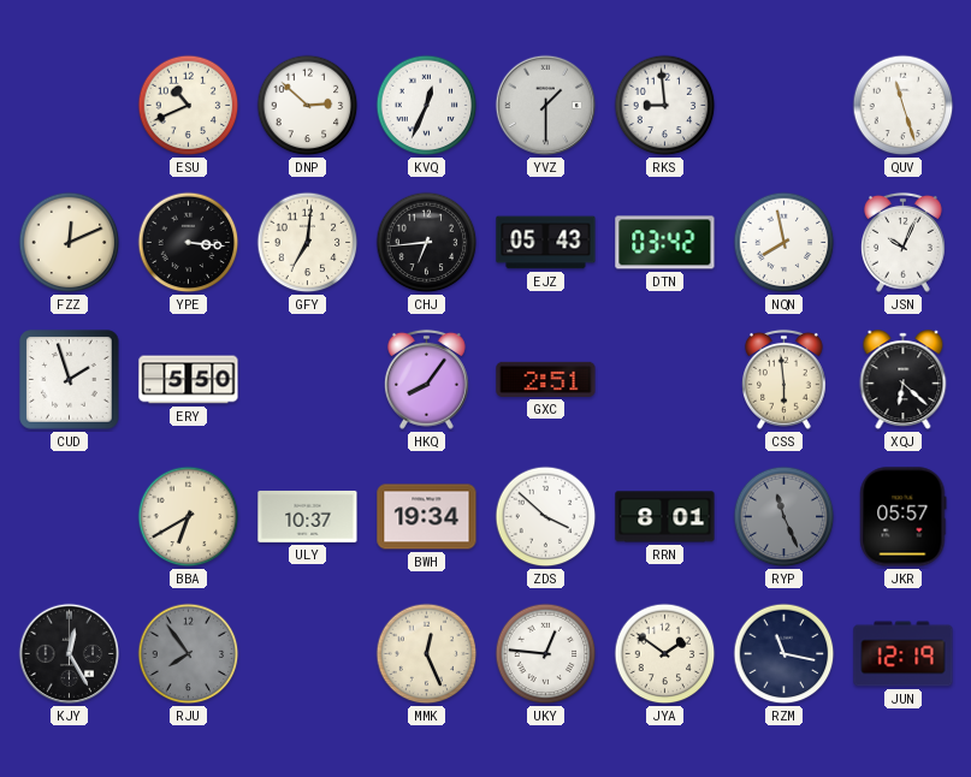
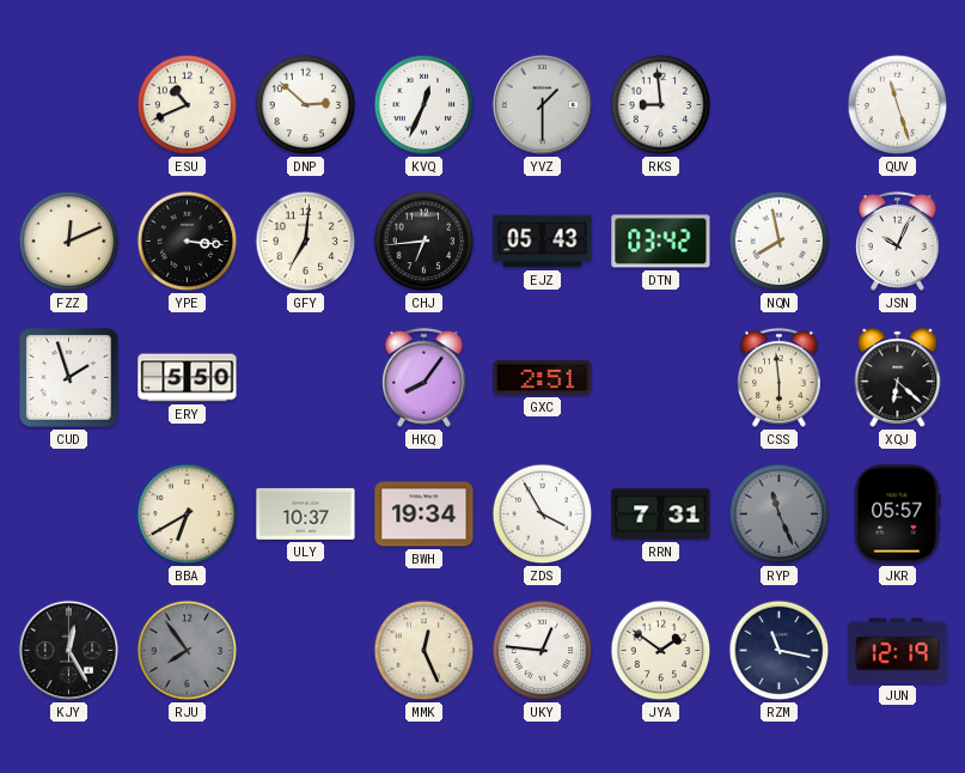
ZDS: 3:52 -> 3:55
RRN: 8:01 -> 7:31
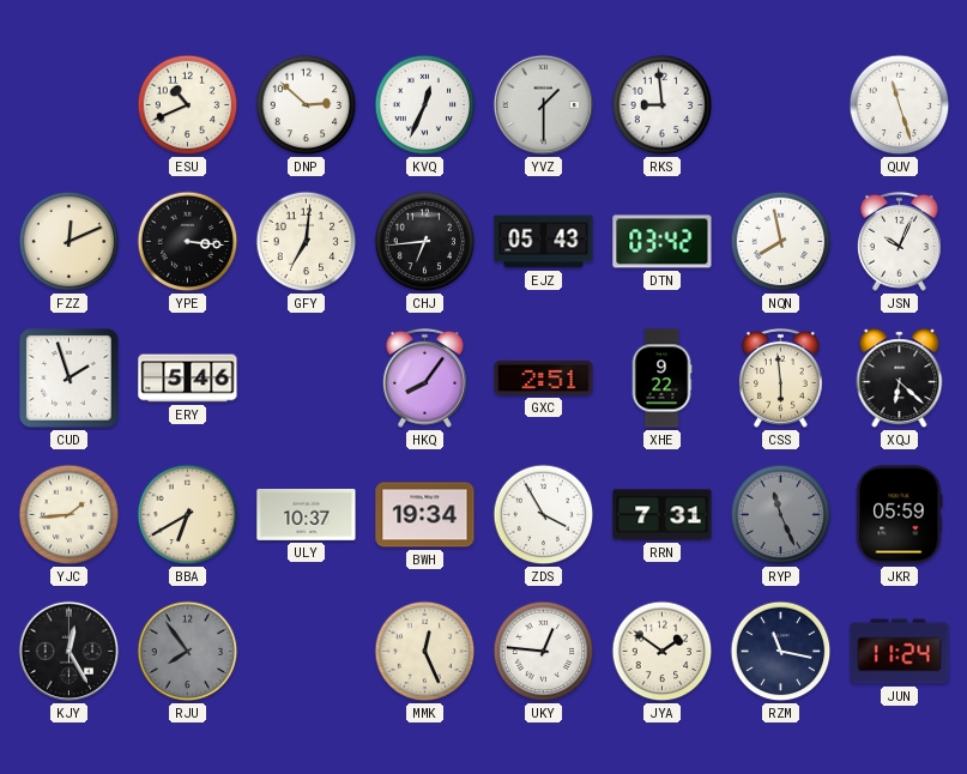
ERY: 5:50 -> 5:46
XHE: none -> 9:22
YJC: none -> 1:44
JKR: 05:57 -> 05:59
JUN: 12:19 -> 11:24
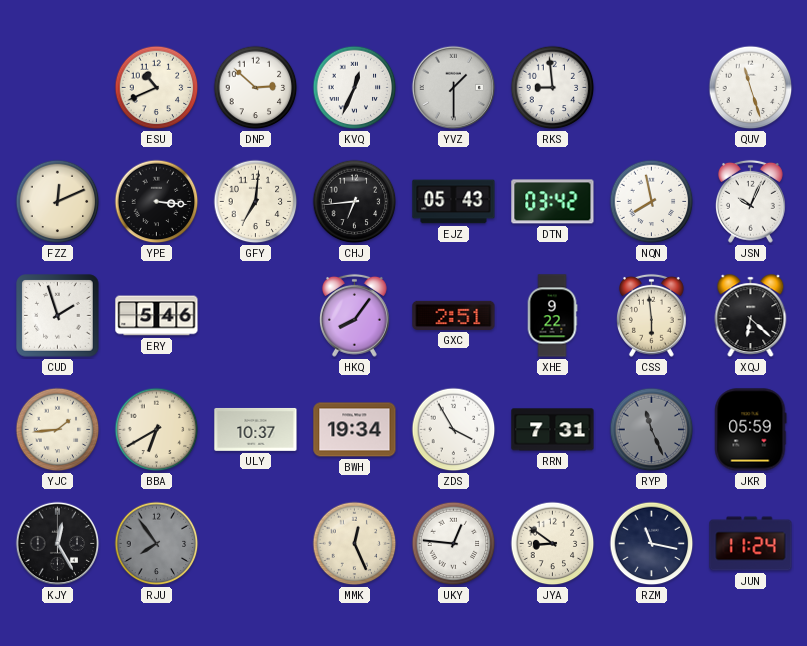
JYA: 1:51 -> 8:51
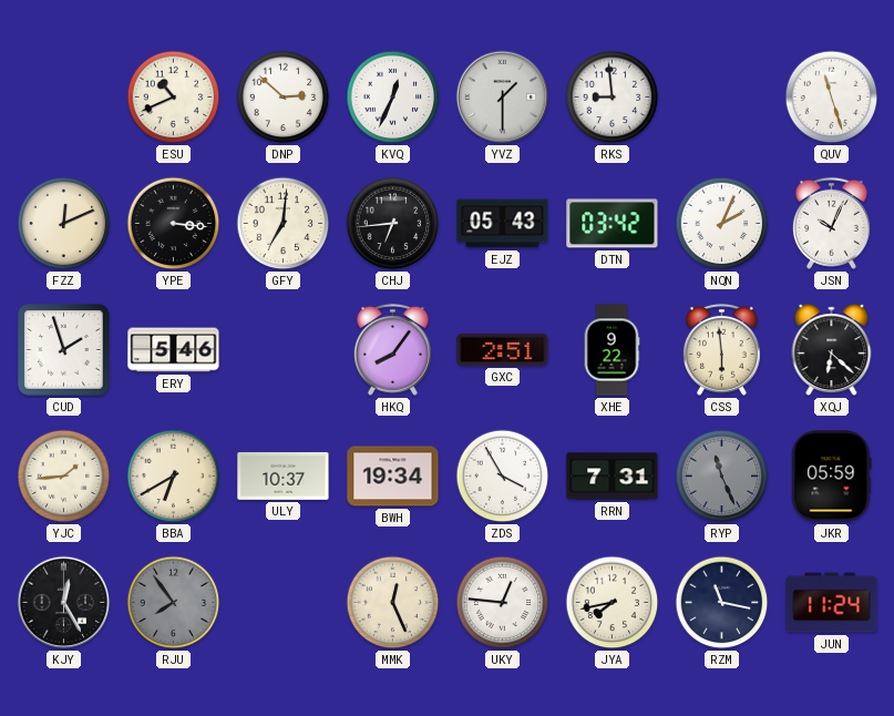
NQN: 7:58 -> 2:04
JYA: 8:51 -> 7:43
